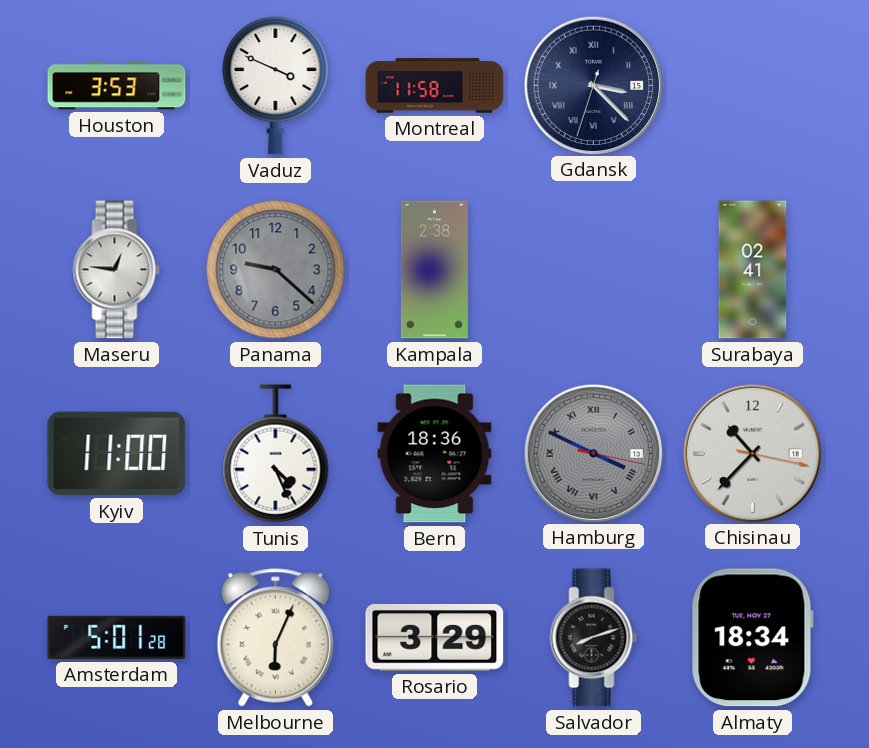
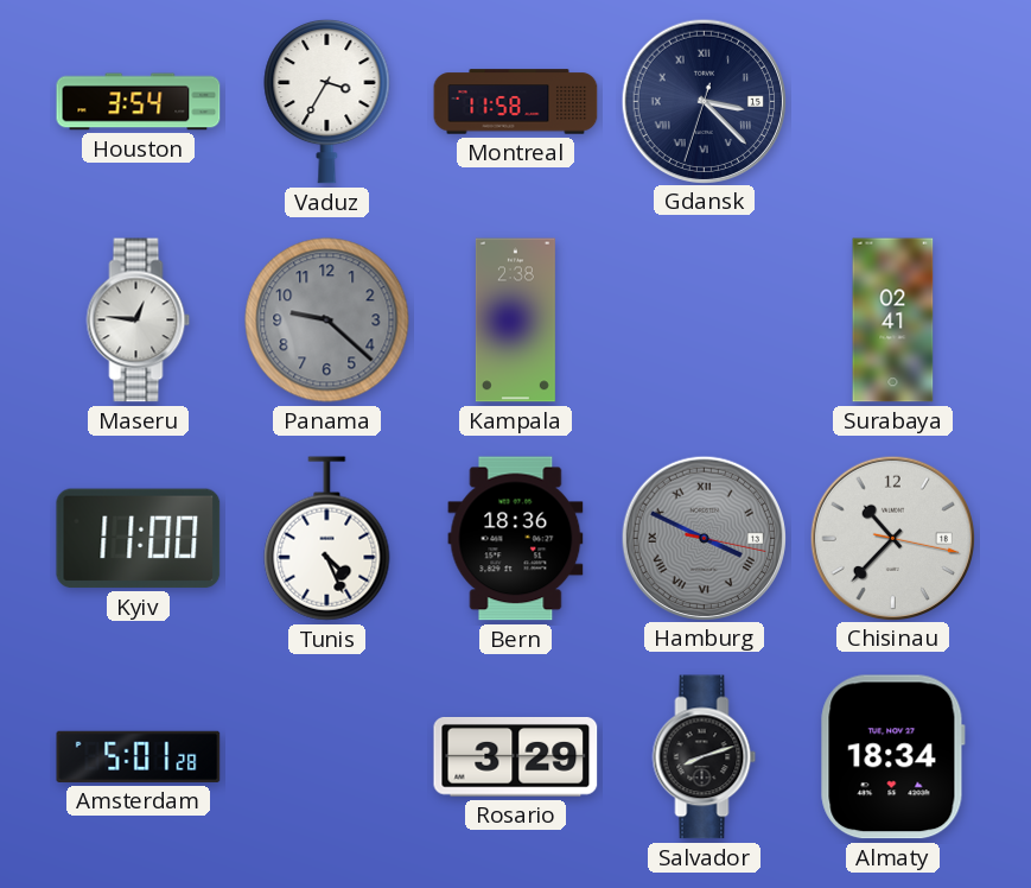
Houston: 3:53 -> 3:54
Vaduz: 3:49 -> 3:35
Melbourne: 6:04 -> none
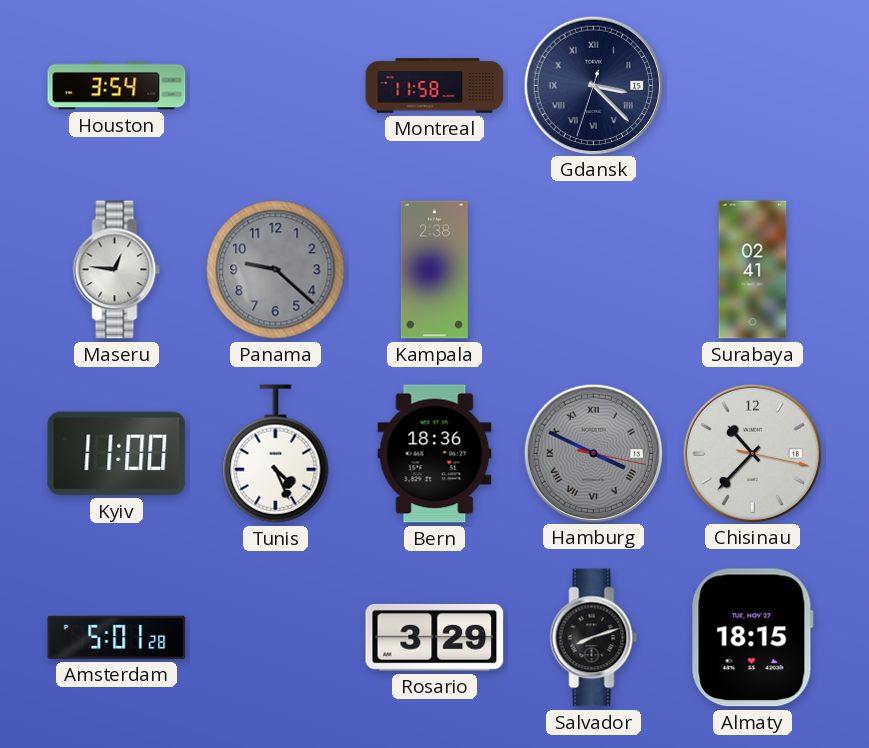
Vaduz: 3:35 -> none
Almaty: 18:34 -> 18:15
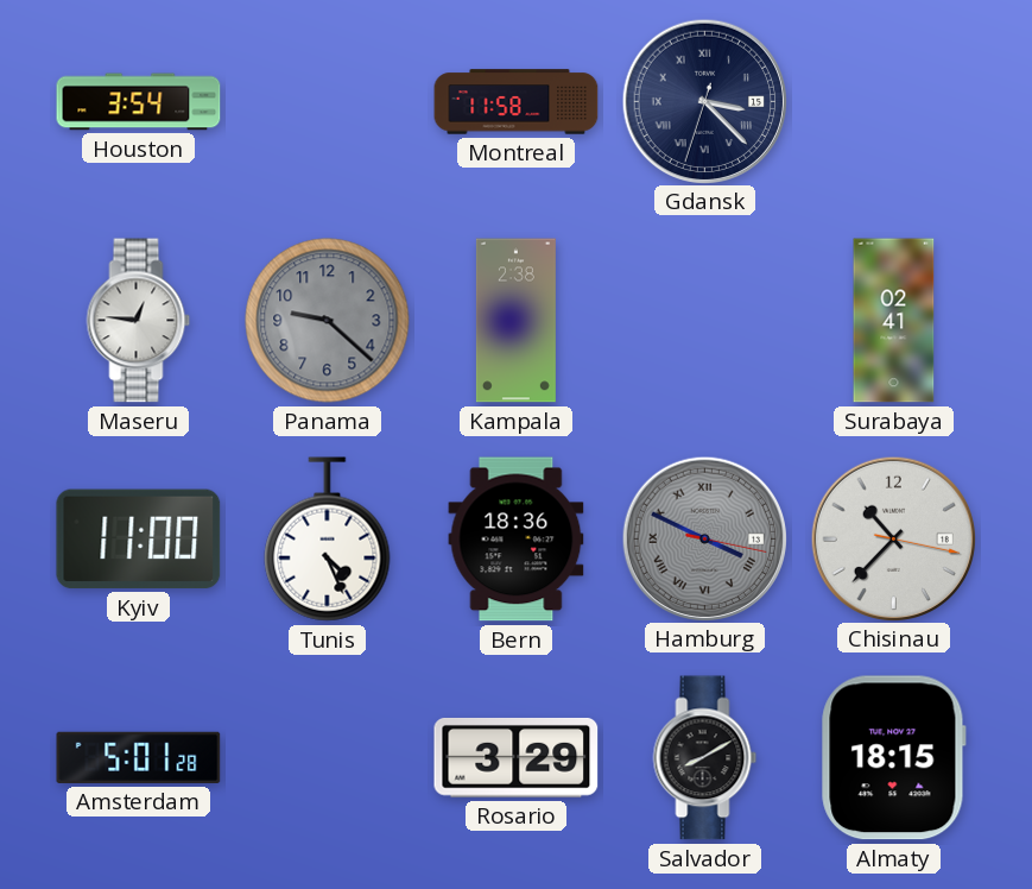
Salvador: 8:12 -> 8:10
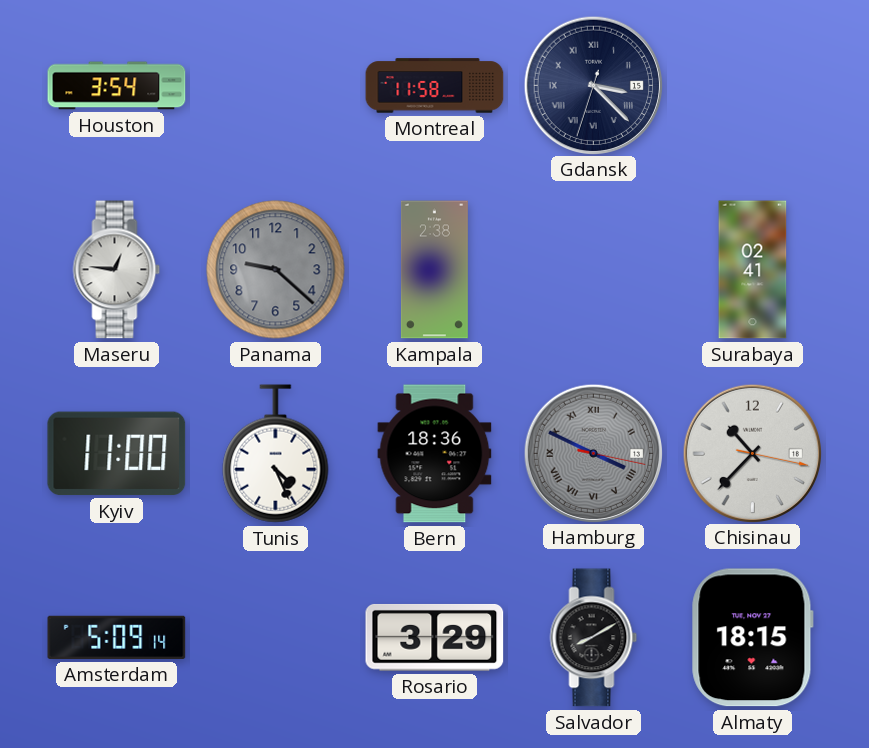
Amsterdam: 5:01 -> 5:09
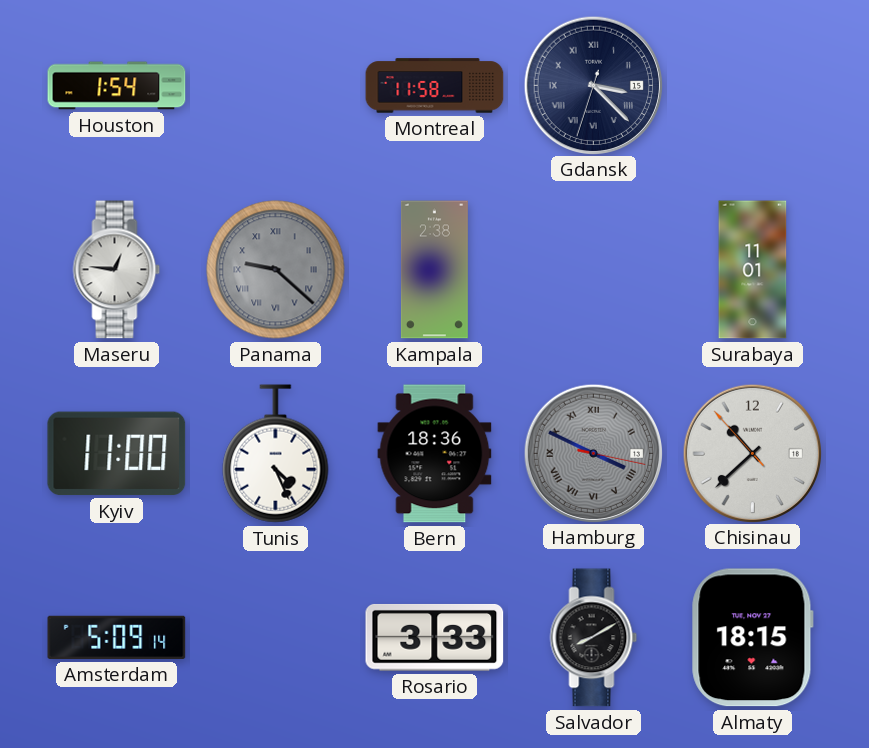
Houston: 3:54 -> 1:54
Panama numerals: Arabic -> Roman
Surabaya: 02:41 -> 11:01
Chisinau: 10:37:17 -> 10:37:53
Rosario: 3:29 -> 3:33
